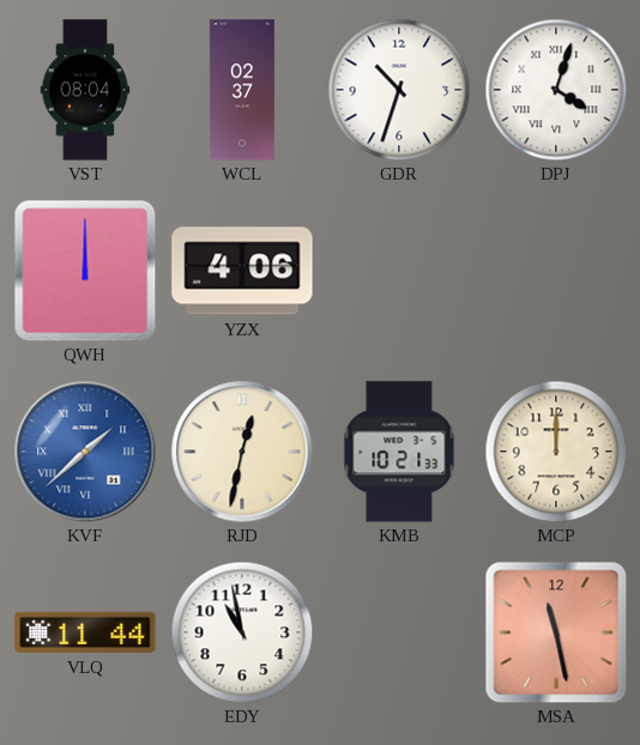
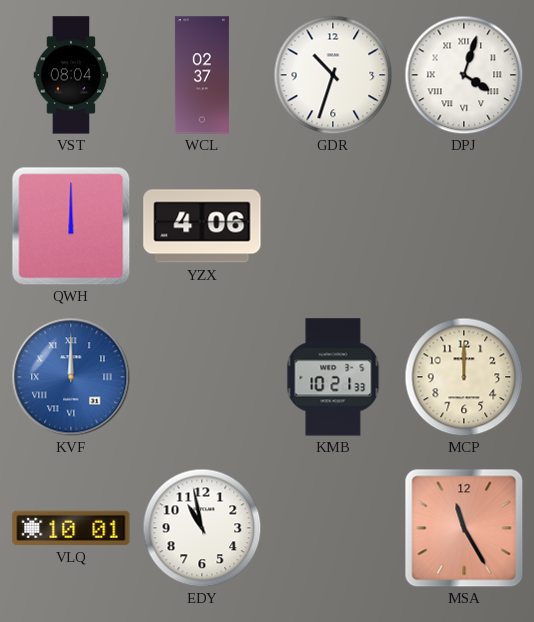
KVF: 1:38 -> 12:00
RJD: 12:32 -> none
VLQ: 11:44 -> 10:01
MSA: 11:28 -> 11:25
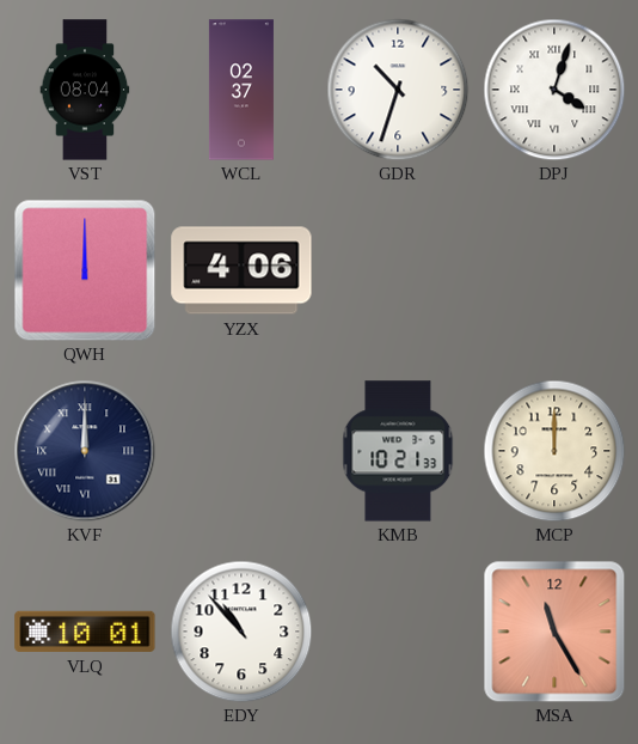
KVF dial: blue -> navy
EDY: 10:58 -> 10:53
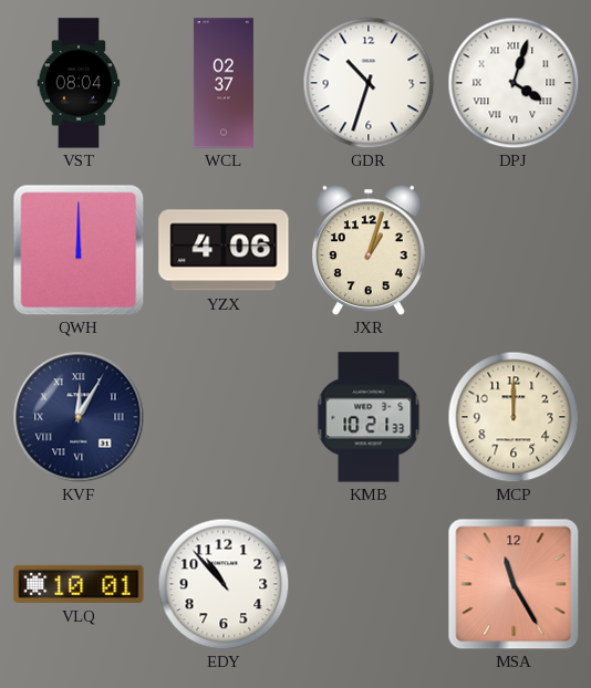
JXR: none -> 1:03
KVF: 12:00 -> 12:05
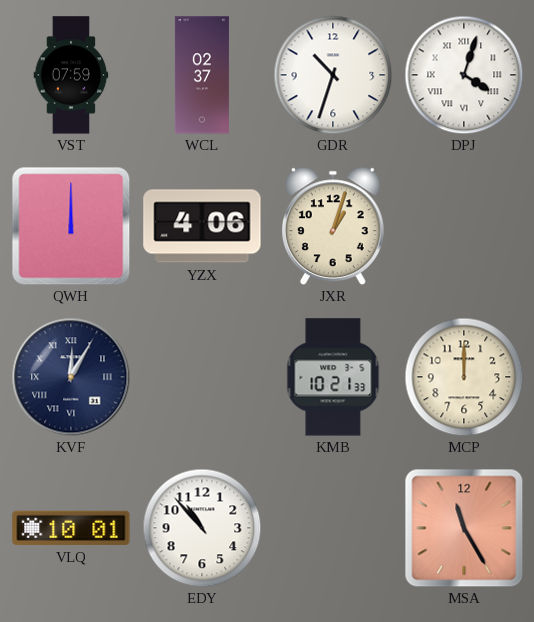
VST: 08:04 -> 07:59
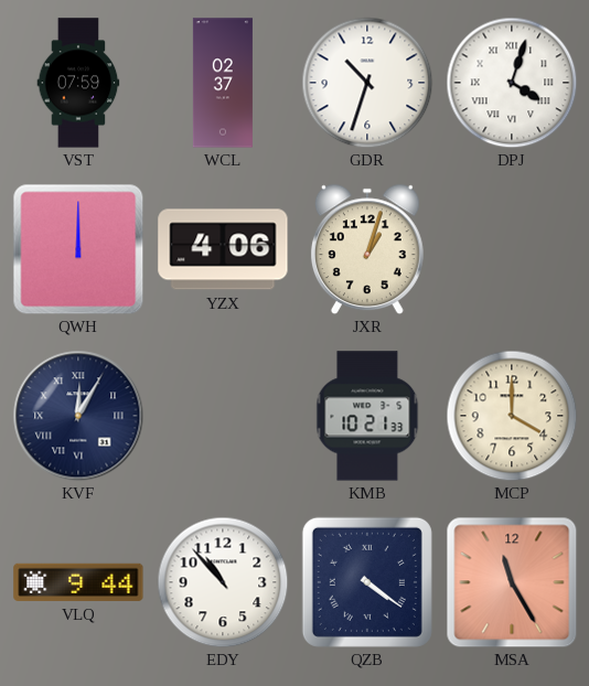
MCP: 12:00 -> 4:00
VLQ: 10:01 -> 9:44
QZB: none -> 4:21
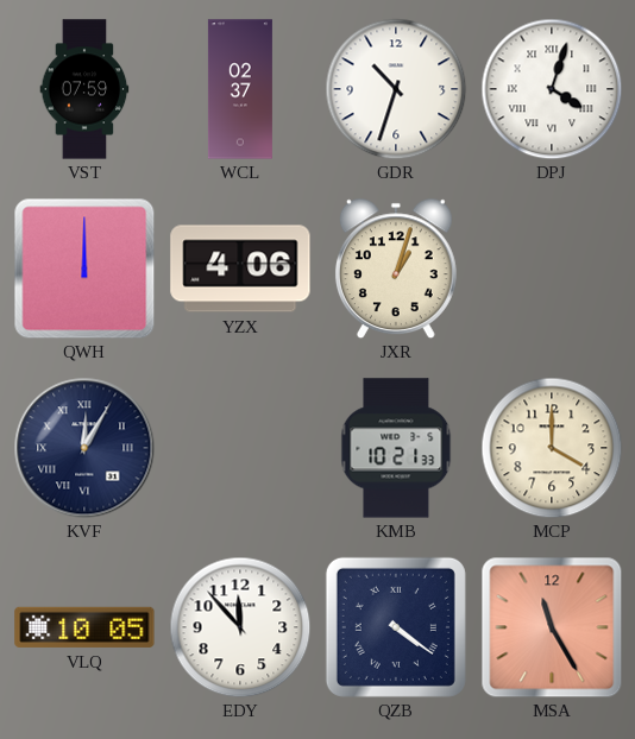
VLQ: 9:44 -> 10:05
EDY: 10:53 -> 11:53
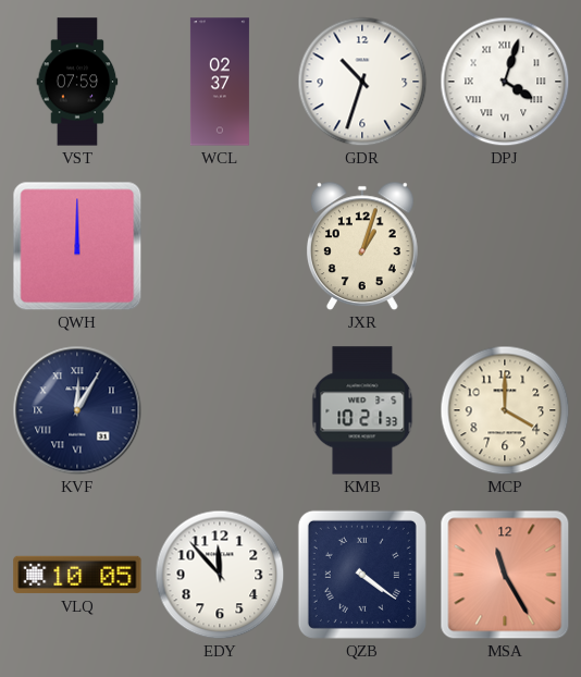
YZX: 4:06 -> none
